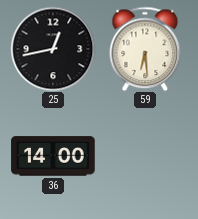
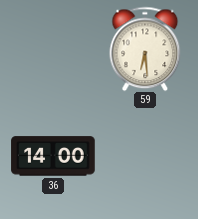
25: 12:43 -> none
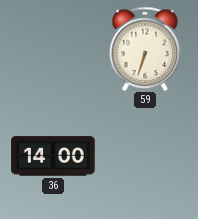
59: 6:29 -> 6:33
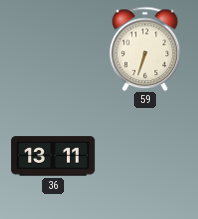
36: 14:00 -> 13:11
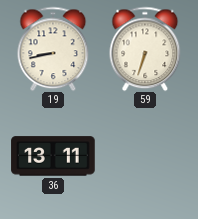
19: none -> 8:43
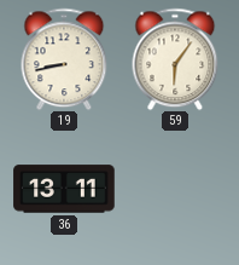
59: 6:33 -> 6:06
